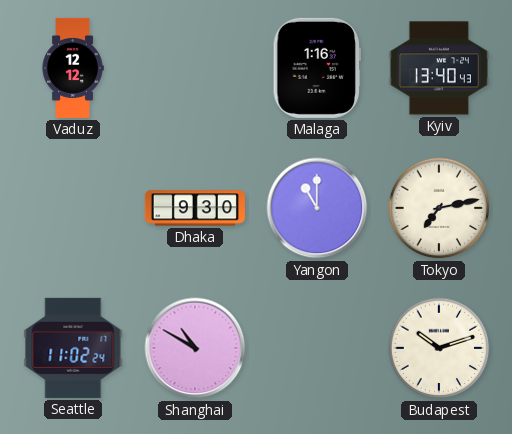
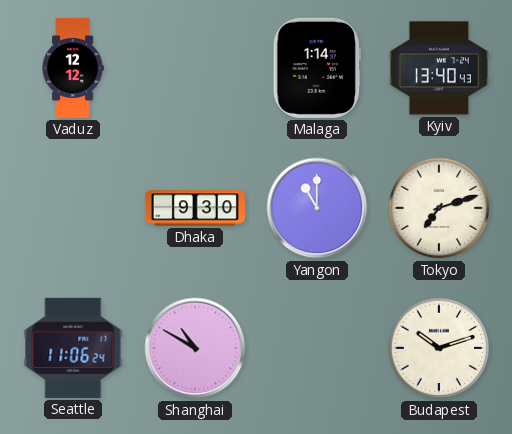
Malaga: 1:16 -> 1:14
Tokyo: 7:13 -> 7:12
Seattle: 11:02 -> 11:06
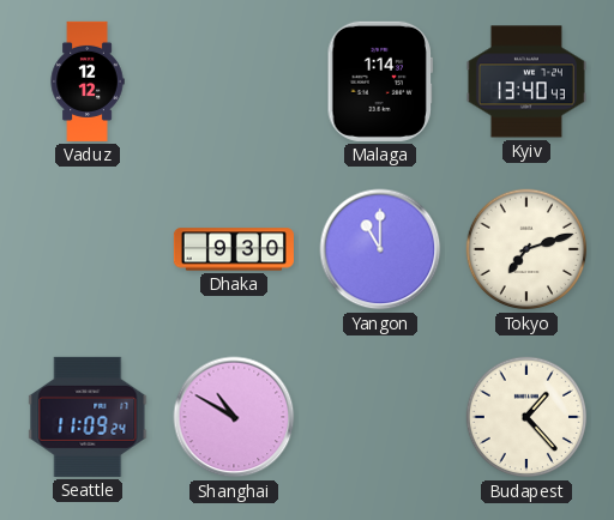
Seattle: 11:06 -> 11:09
Budapest: 10:12 -> 1:23
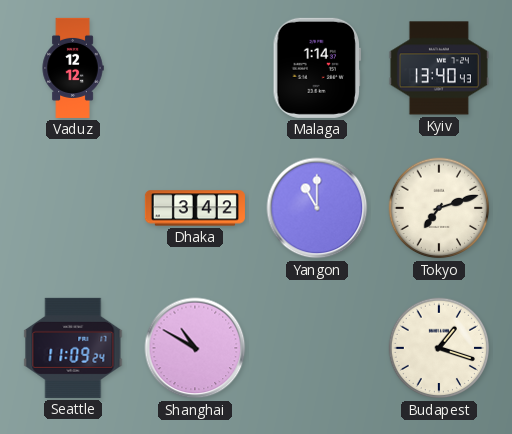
Dhaka: 9:30 -> 3:42
Budapest: 1:23 -> 1:18
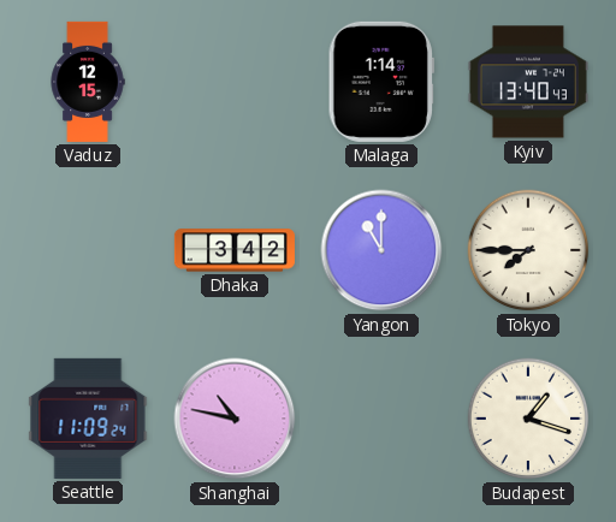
Vaduz: 12:12 -> 12:15
Tokyo: 7:12 -> 7:45
Shanghai: 10:50 -> 10:47
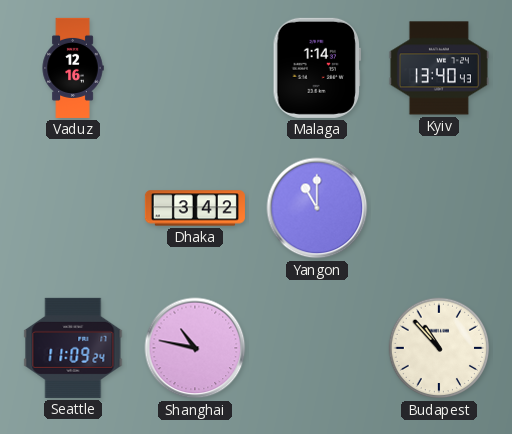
Vaduz: 12:15 -> 12:16
Tokyo: 7:45 -> none
Budapest: 1:18 -> 10:53
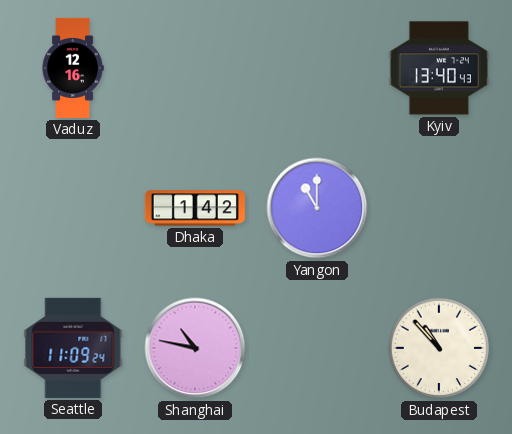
Malaga: 1:14 -> none
Dhaka: 3:42 -> 1:42
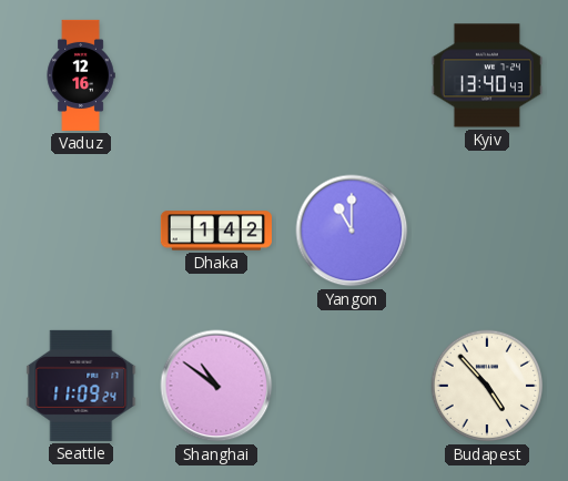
Shanghai: 10:47 -> 10:51
Budapest: 10:53 -> 4:53
